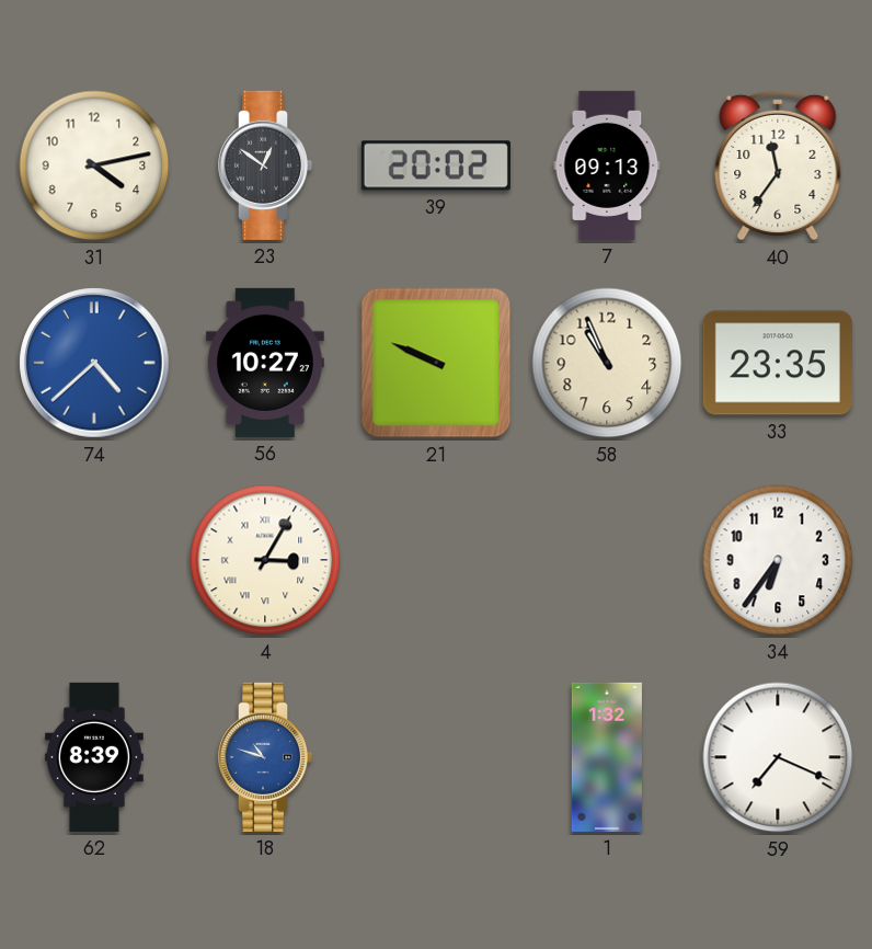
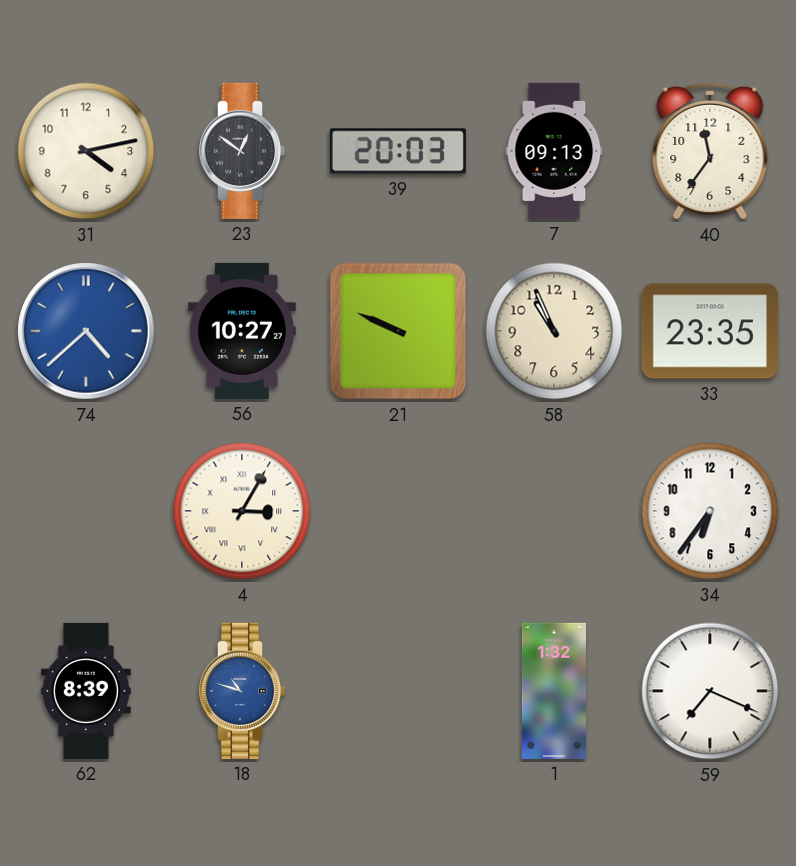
39: 20:02 -> 20:03
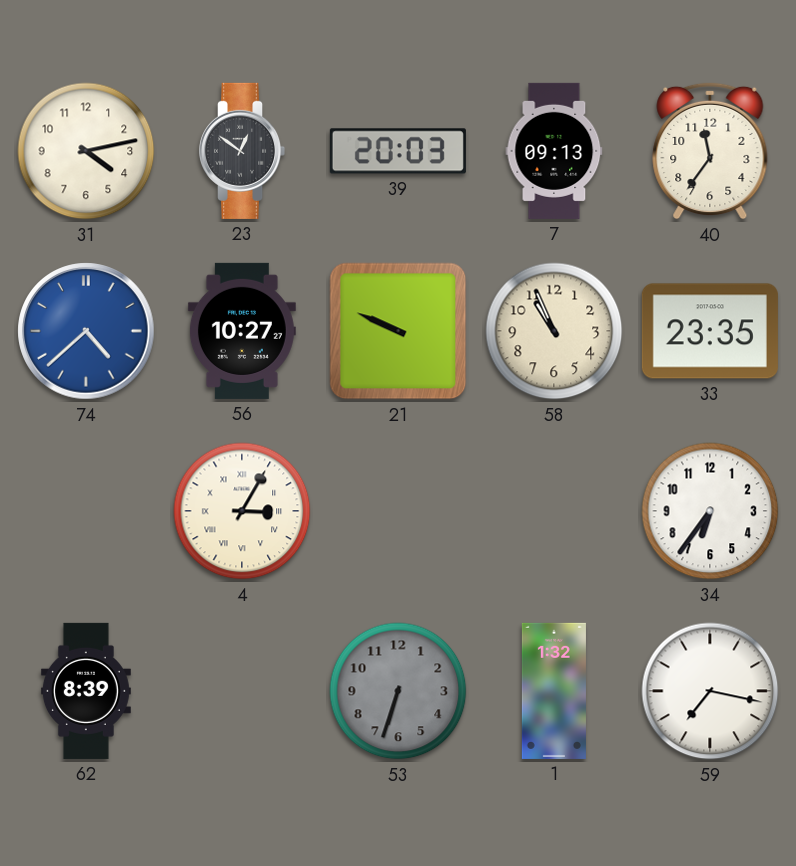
18: 10:48 -> none
53: none -> 6:33
59: 7:19 -> 7:17
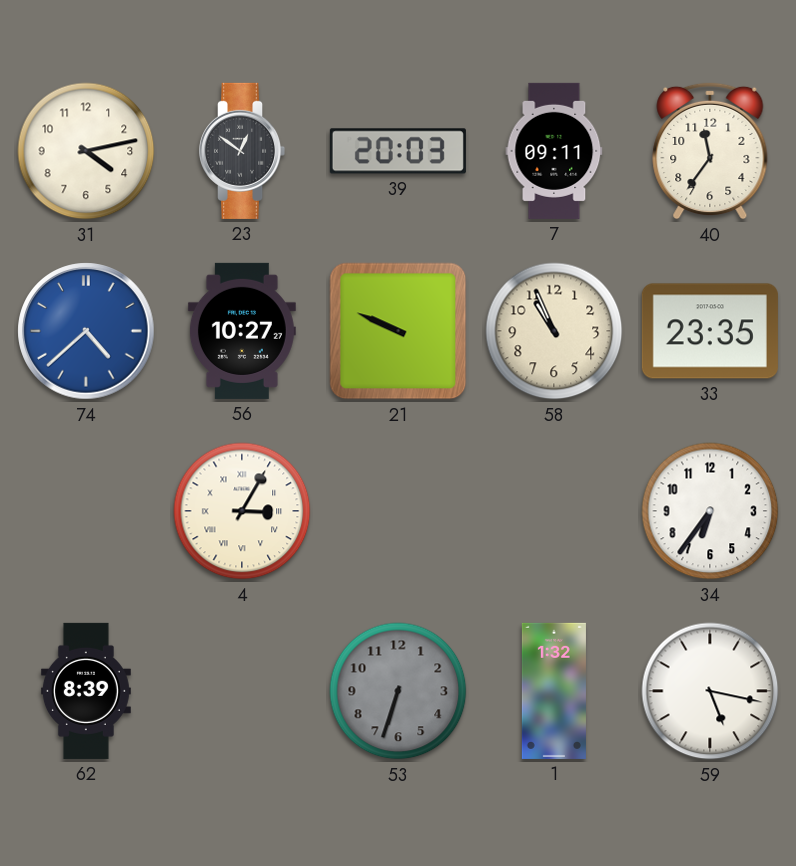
7: 09:13 -> 09:11
59: 7:17 -> 5:17
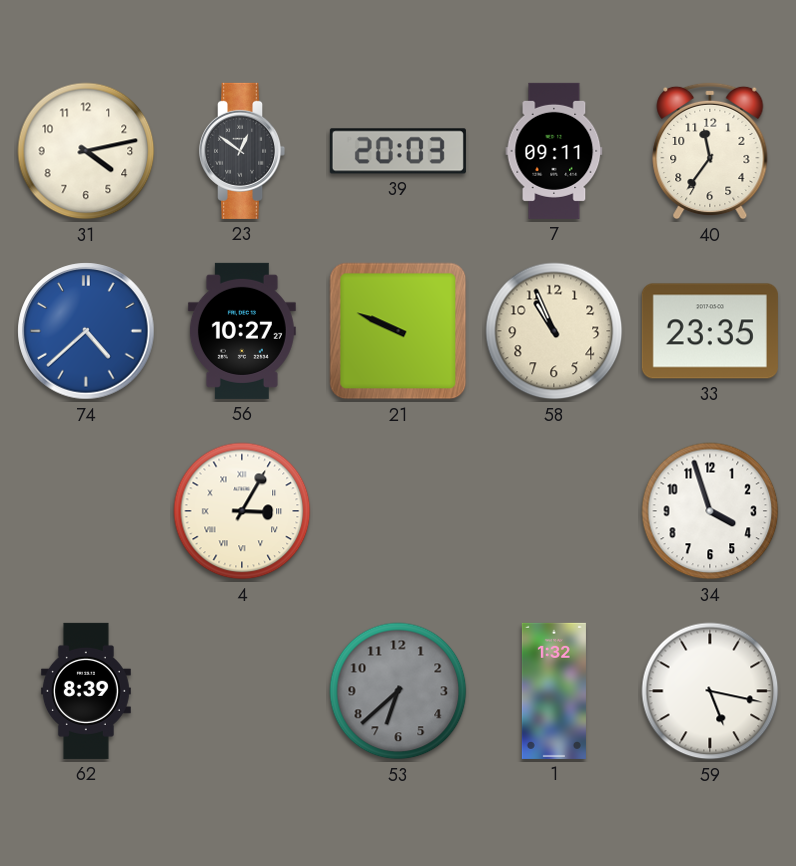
34: 6:36 -> 3:57
53: 6:33 -> 6:38
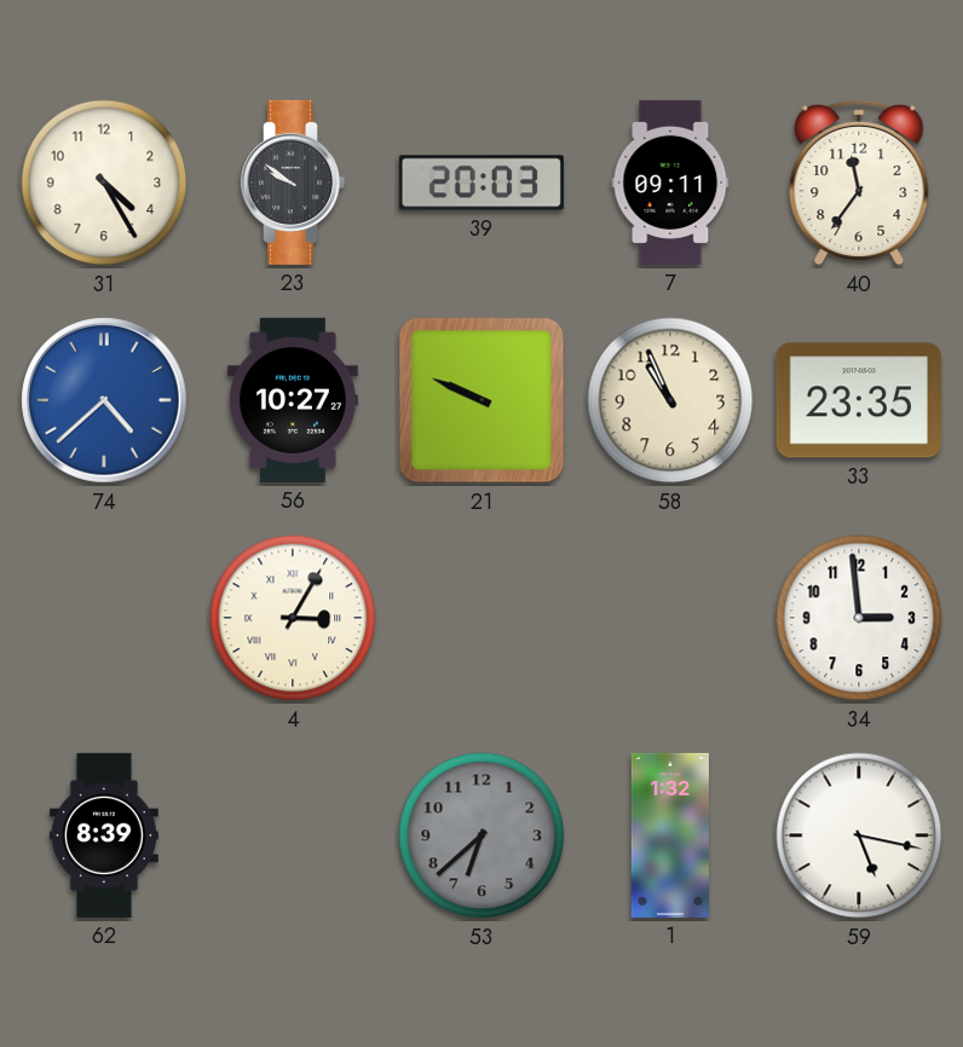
31: 4:13 -> 4:25
23: 12:51 -> 9:51
34: 3:57 -> 2:59
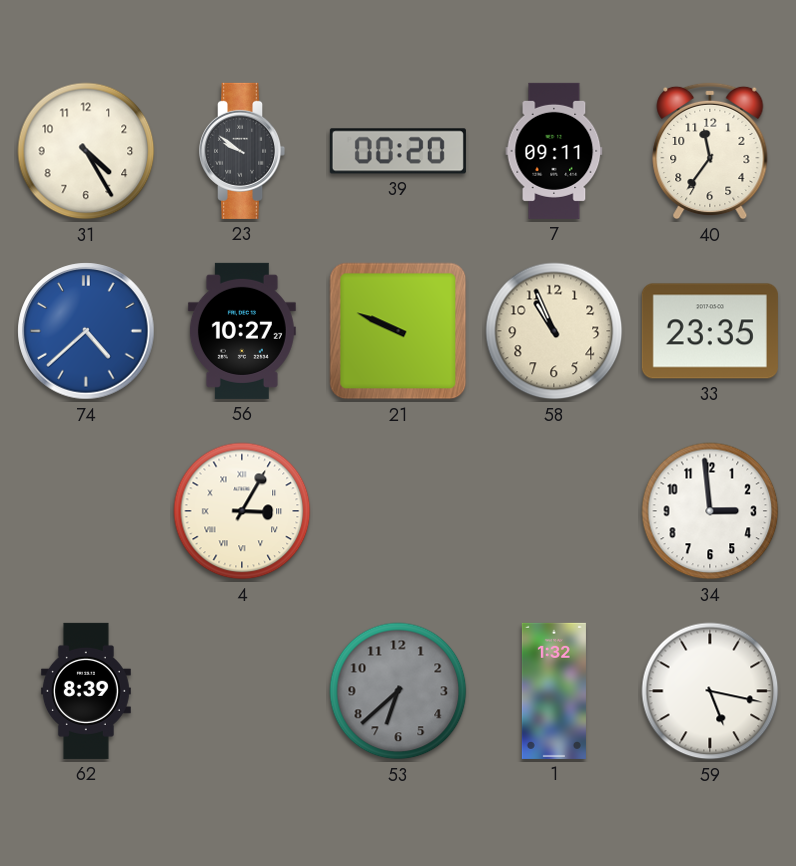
39: 20:03 -> 00:20
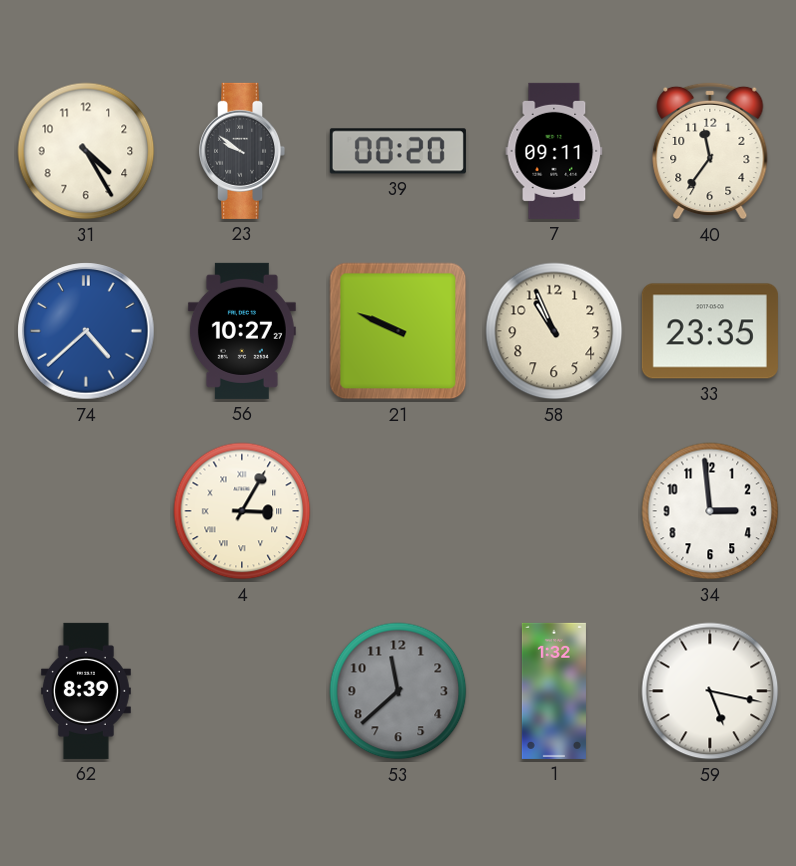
53: 6:38 -> 11:38
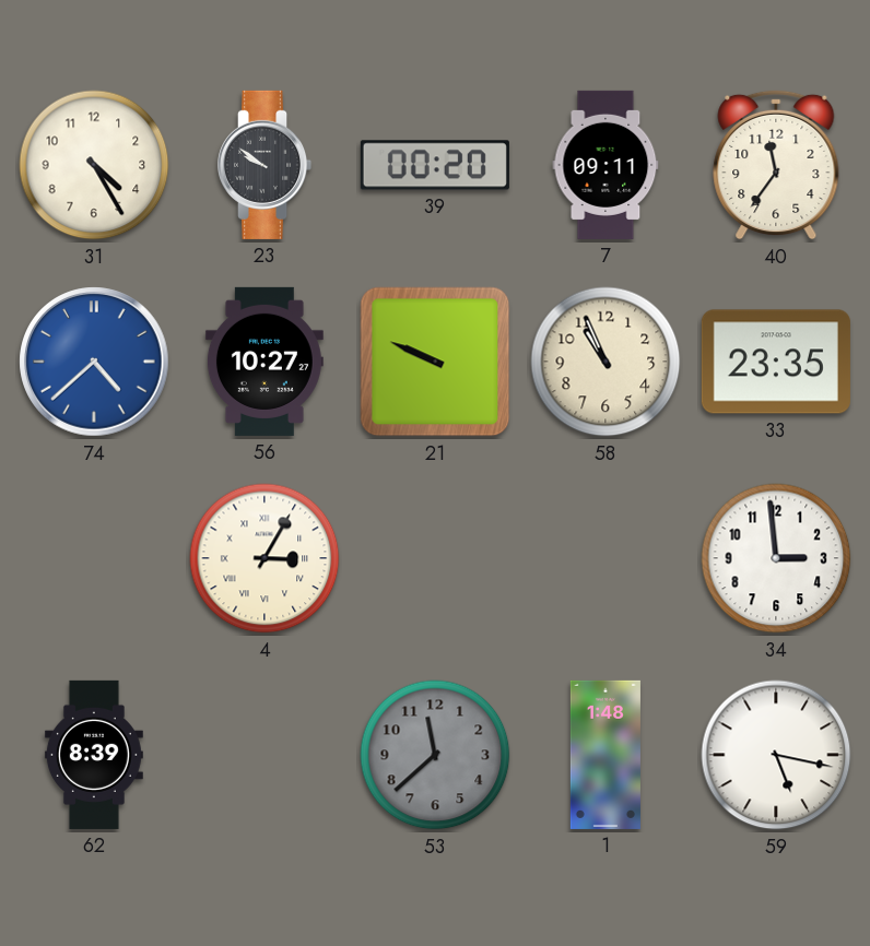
1: 1:32 -> 1:48
